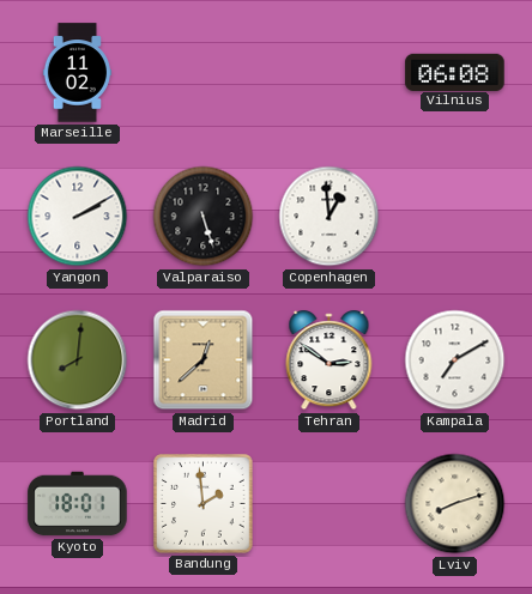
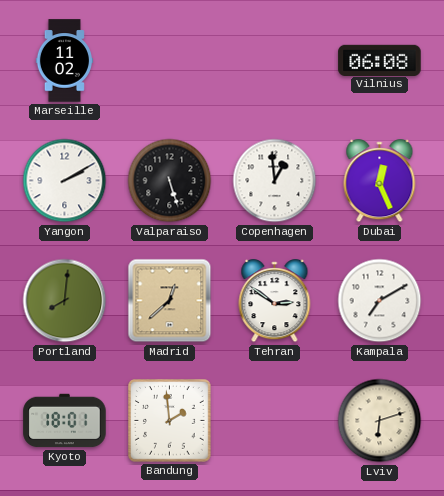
Dubai: none -> 12:26
Lviv: 8:12 -> 6:12
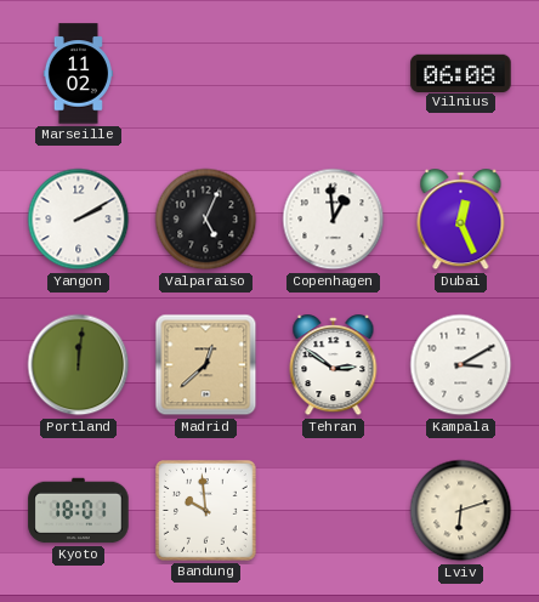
Valparaiso: 5:27 -> 5:04
Portland: 8:01 -> 12:01
Kampala: 7:10 -> 3:10
Bandung: 1:59 -> 9:59
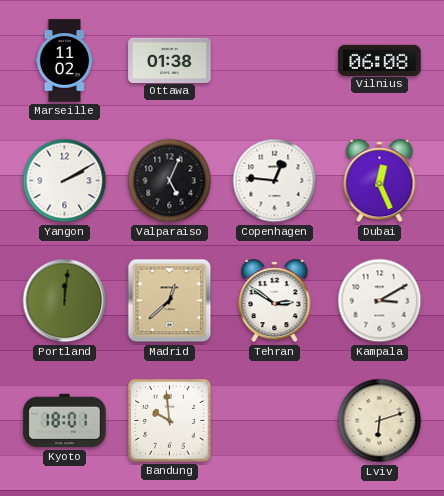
Ottawa: none -> 01:38
Copenhagen: 12:59 -> 12:46
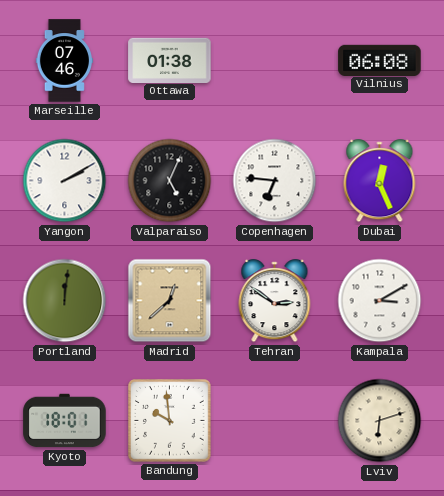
Marseille: 11:02 -> 07:46
Copenhagen: 12:46 -> 6:46
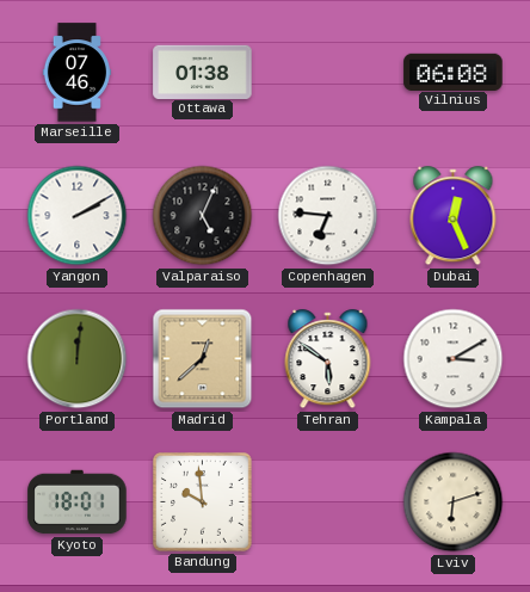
Tehran: 2:51 -> 5:51
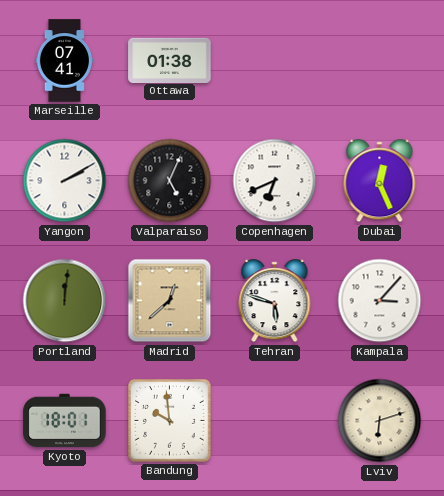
Marseille: 07:46 -> 07:41
Vilnius: 06:08 -> none
Copenhagen: 6:46 -> 6:41
Tehran: 5:51 -> 5:48
Kampala: 3:10 -> 3:07
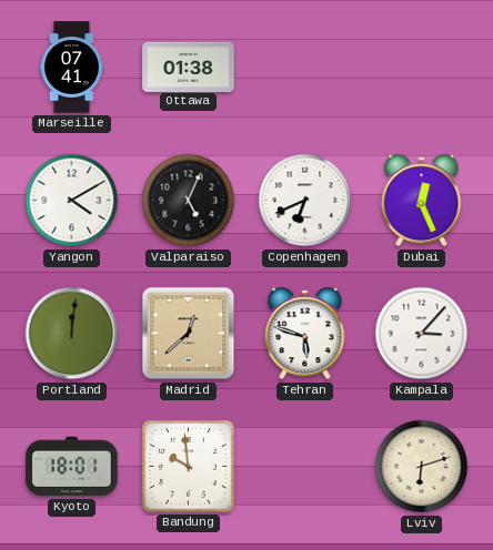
Yangon: 2:10 -> 4:10
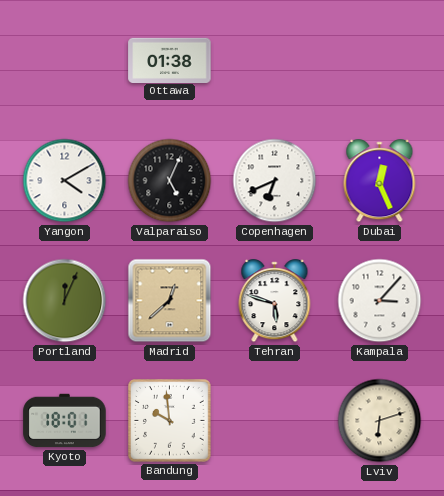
Marseille: 07:41 -> none
Portland: 12:01 -> 12:04
